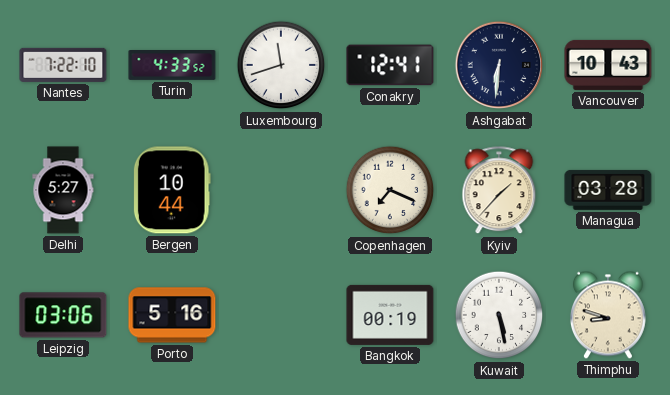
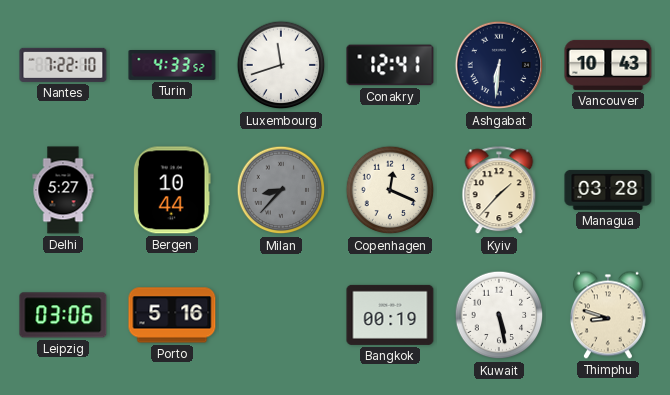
Milan: none -> 8:37
Copenhagen: 7:19 -> 12:19
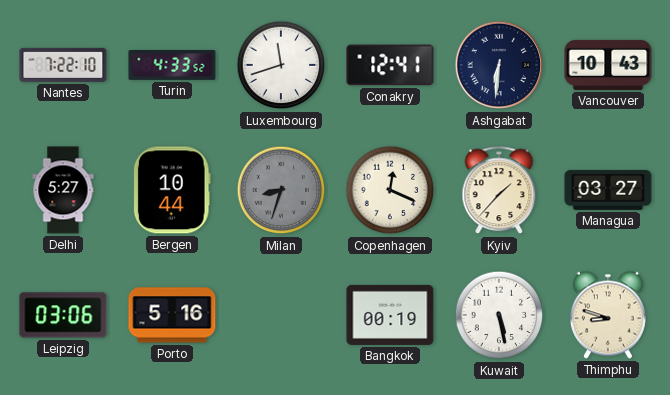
Milan: 8:37 -> 8:33
Managua: 03:28 -> 03:27
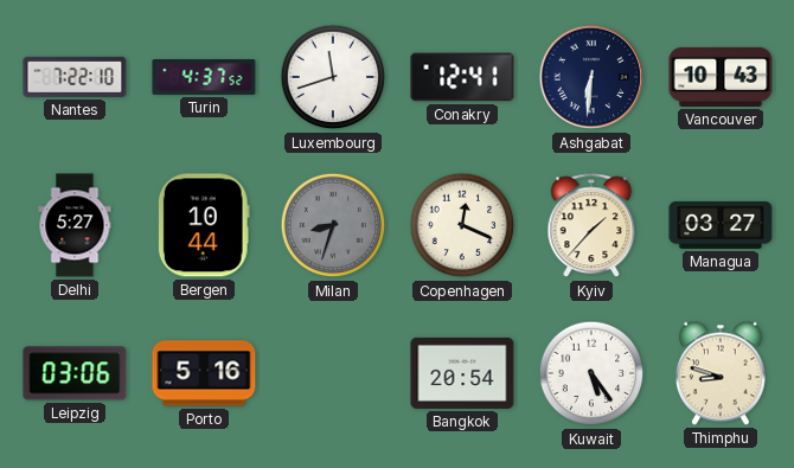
Turin: 4:33 -> 4:37
Bangkok: 00:19 -> 20:54
Kuwait: 5:28 -> 5:24
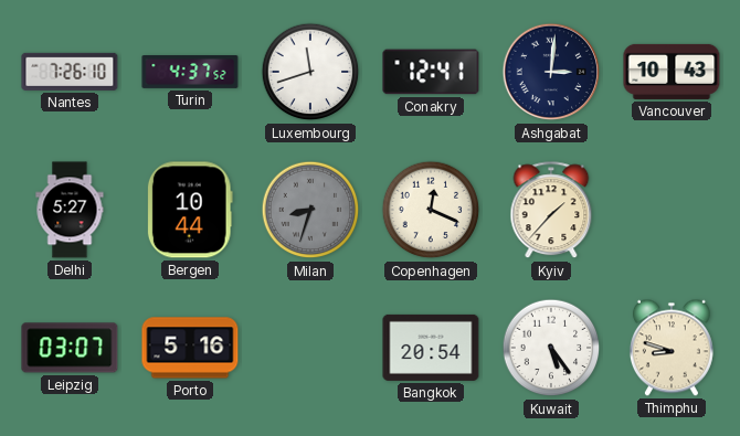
Nantes: 7:22 -> 7:26
Ashgabat: 6:31 -> 3:01
Managua: 03:27 -> none
Leipzig: 03:06 -> 03:07
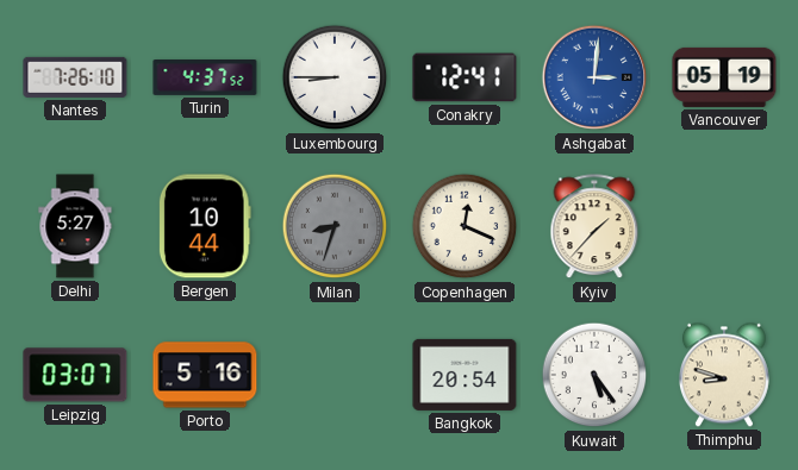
Luxembourg: 11:42 -> 8:45
Ashgabat dial: navy -> blue
Vancouver: 10:43 -> 05:19
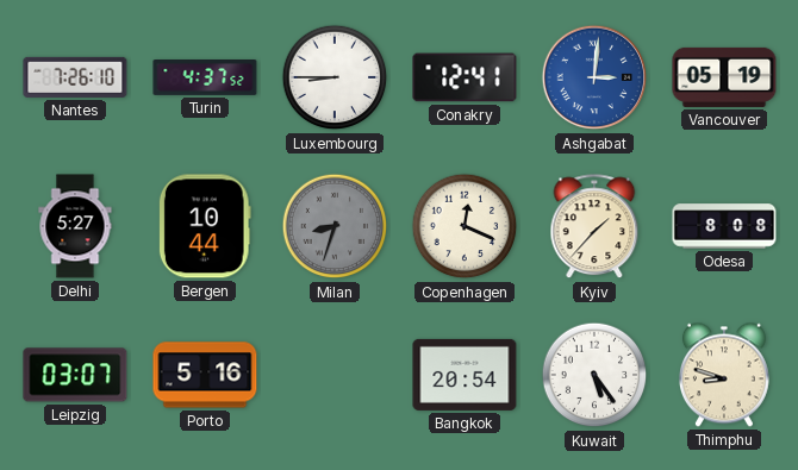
Odesa: none -> 8:08
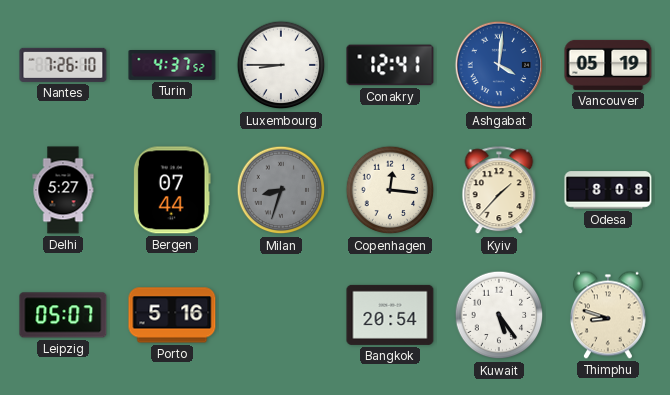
Ashgabat: 3:01 -> 4:01
Bergen: 10:44 -> 07:44
Copenhagen: 12:19 -> 12:16
Leipzig: 03:07 -> 05:07
